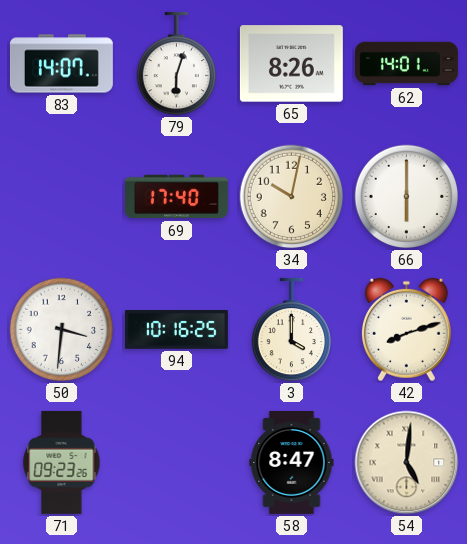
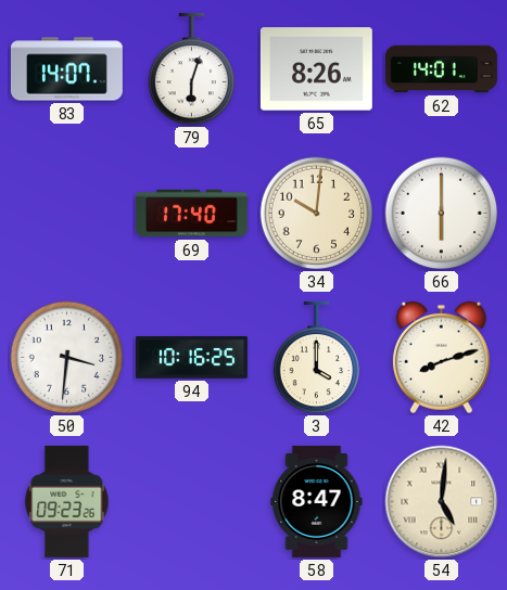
34: 10:02 -> 10:01
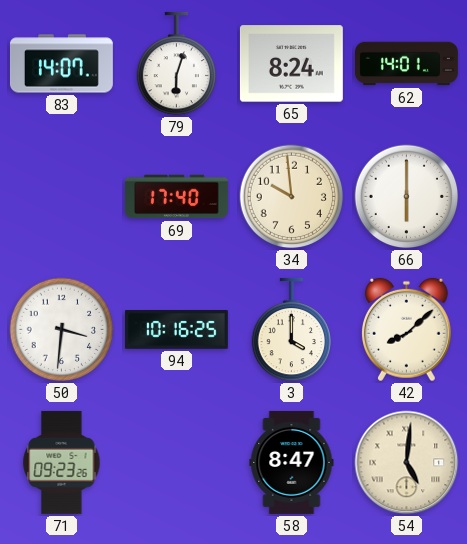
65: 8:26 -> 8:24
34: 10:01 -> 9:59
42: 8:12 -> 8:08
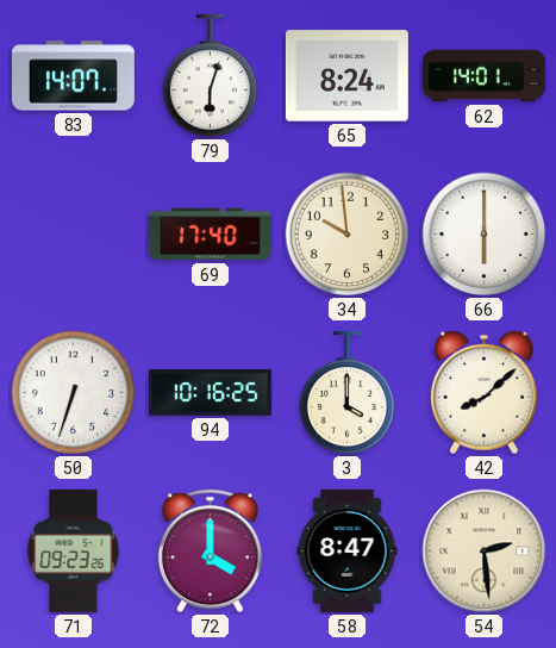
50: 3:31 -> 6:33
72: none -> 4:00
54: 5:01 -> 2:29
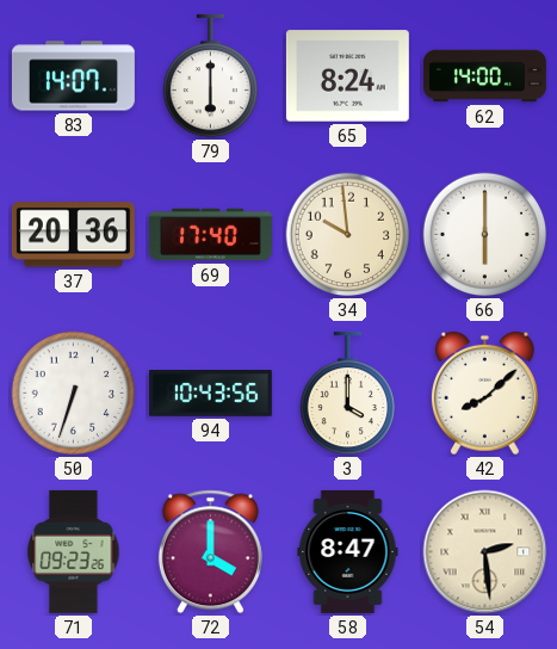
79: 6:03 -> 6:00
62: 14:01 -> 14:00
37: none -> 20:36
94: 10:16 -> 10:43
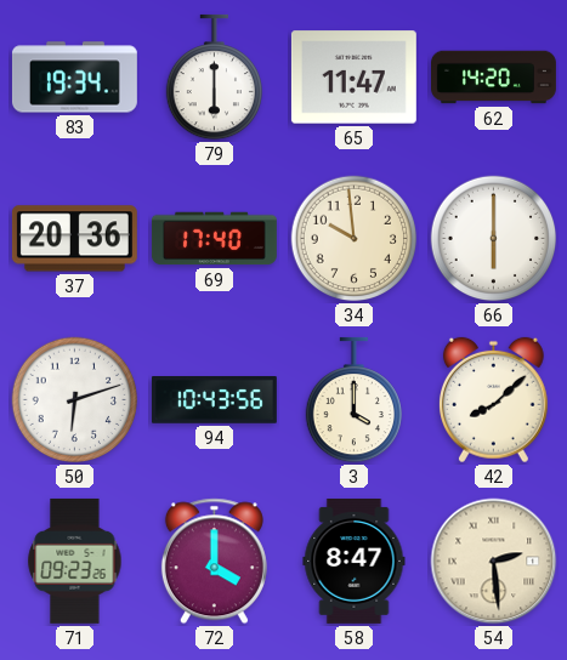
83: 14:07 -> 19:34
65: 8:24 -> 11:47
62: 14:00 -> 14:20
50: 6:33 -> 6:12
